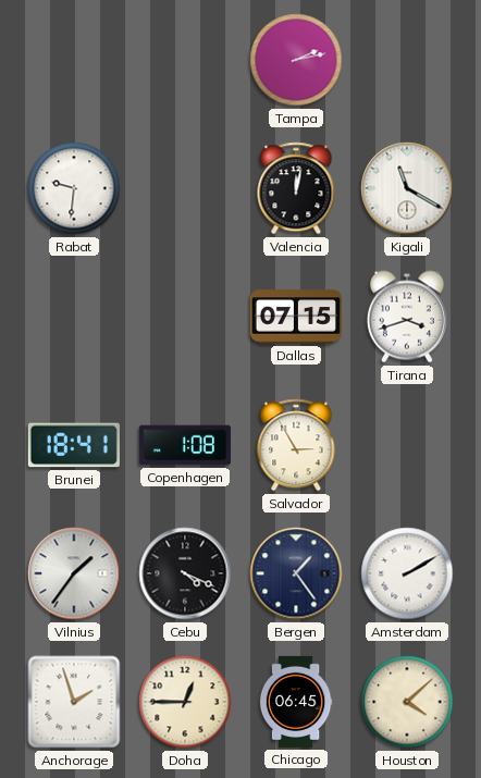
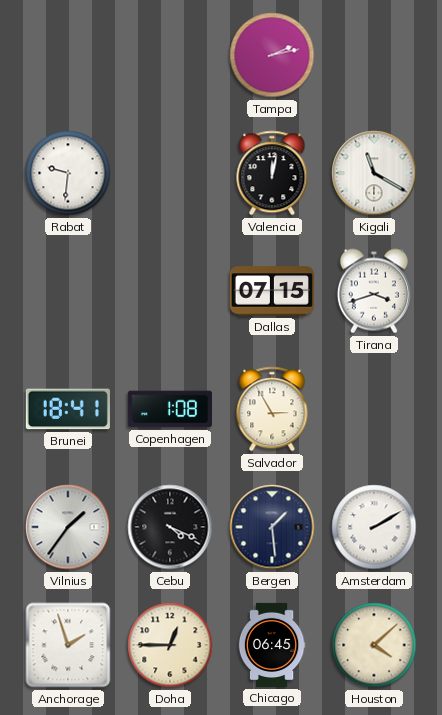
Bergen: 1:24 -> 1:29
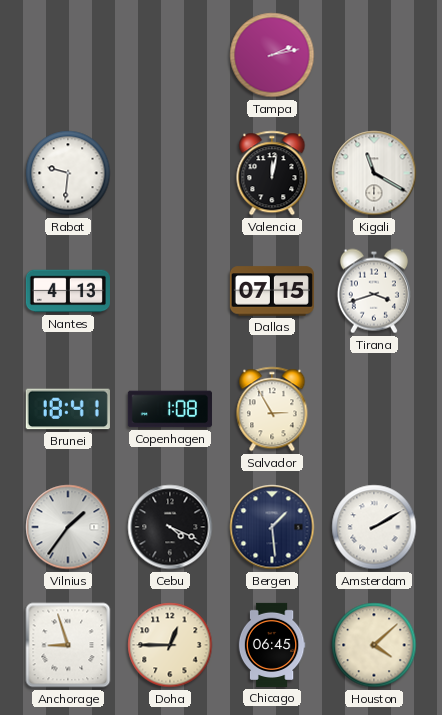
Nantes: none -> 4:13
Anchorage: 1:57 -> 8:57
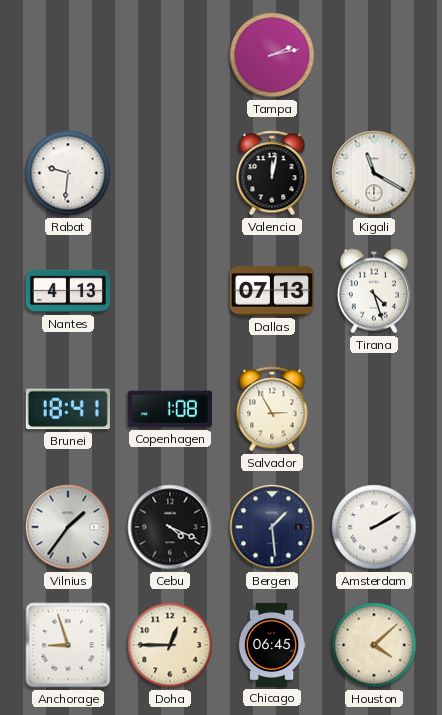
Dallas: 07:15 -> 07:13
Tirana: 3:42 -> 4:27
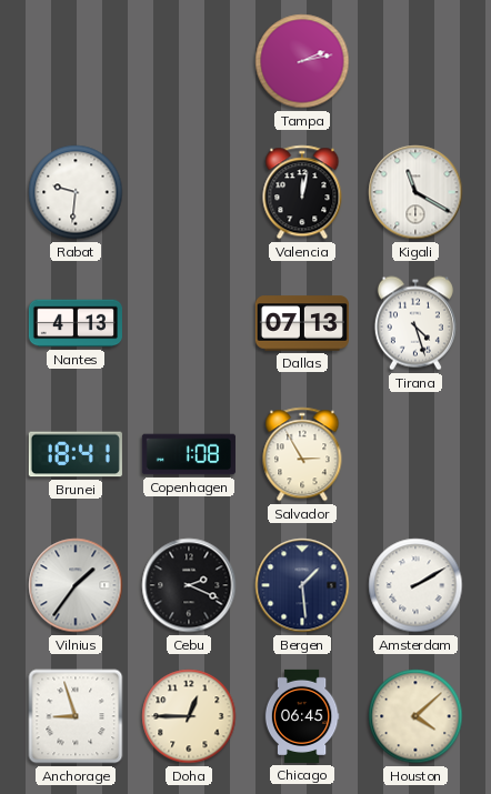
Cebu: 4:19 -> 2:19
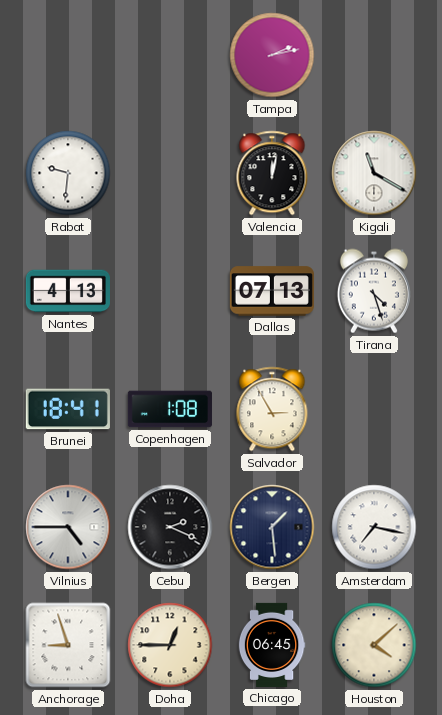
Vilnius: 1:36 -> 4:45
Amsterdam: 2:10 -> 7:17
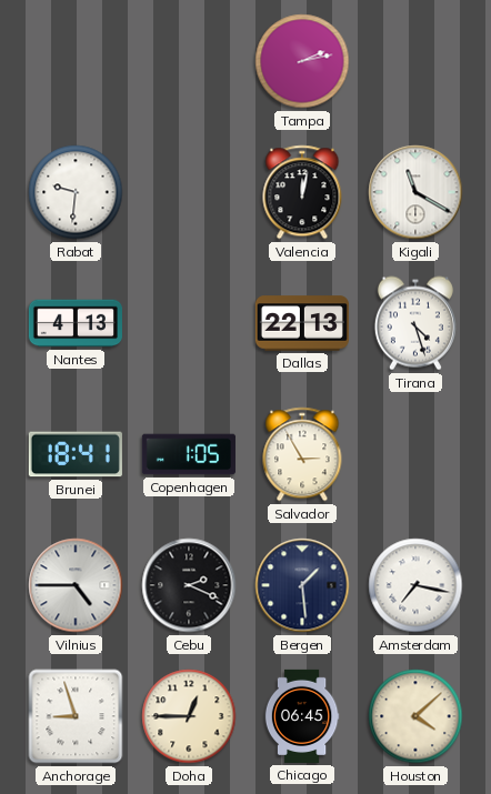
Dallas: 07:13 -> 22:13
Copenhagen: 1:08 -> 1:05
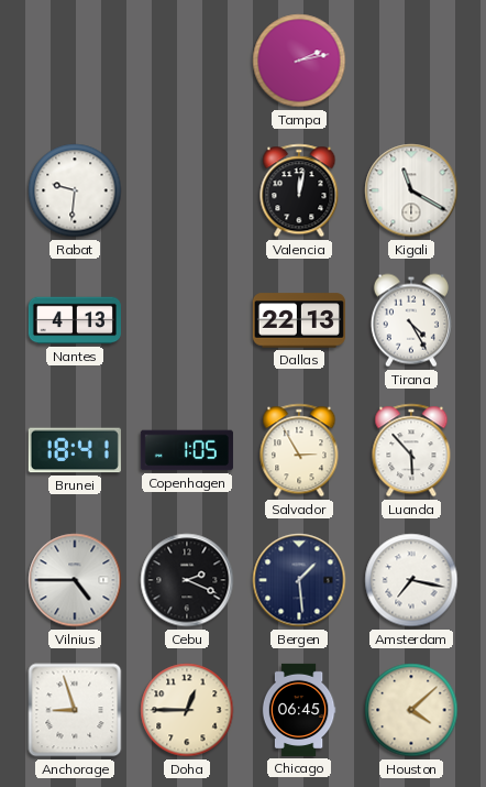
Tirana: 4:27 -> 4:25
Luanda: none -> 5:53
